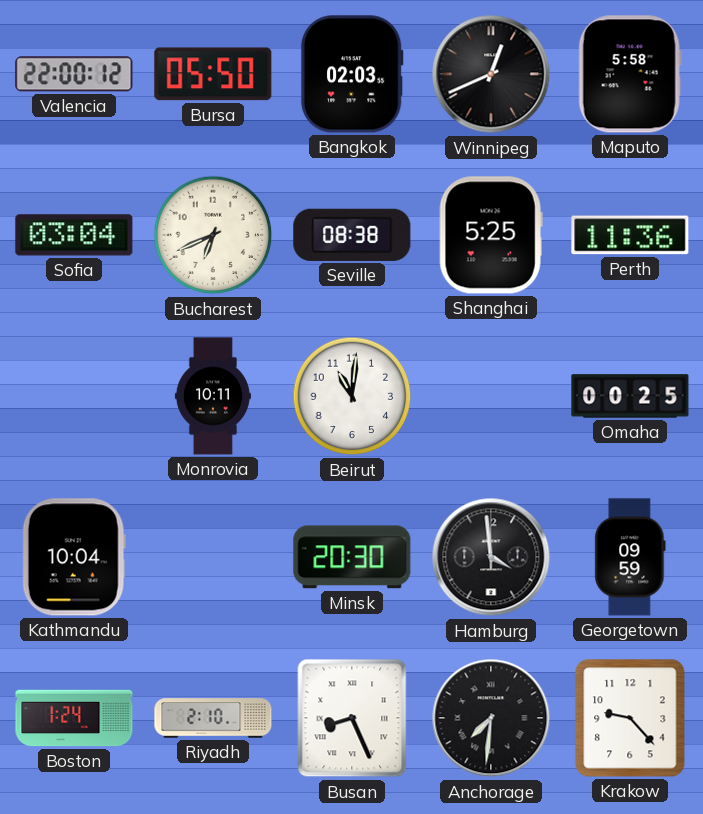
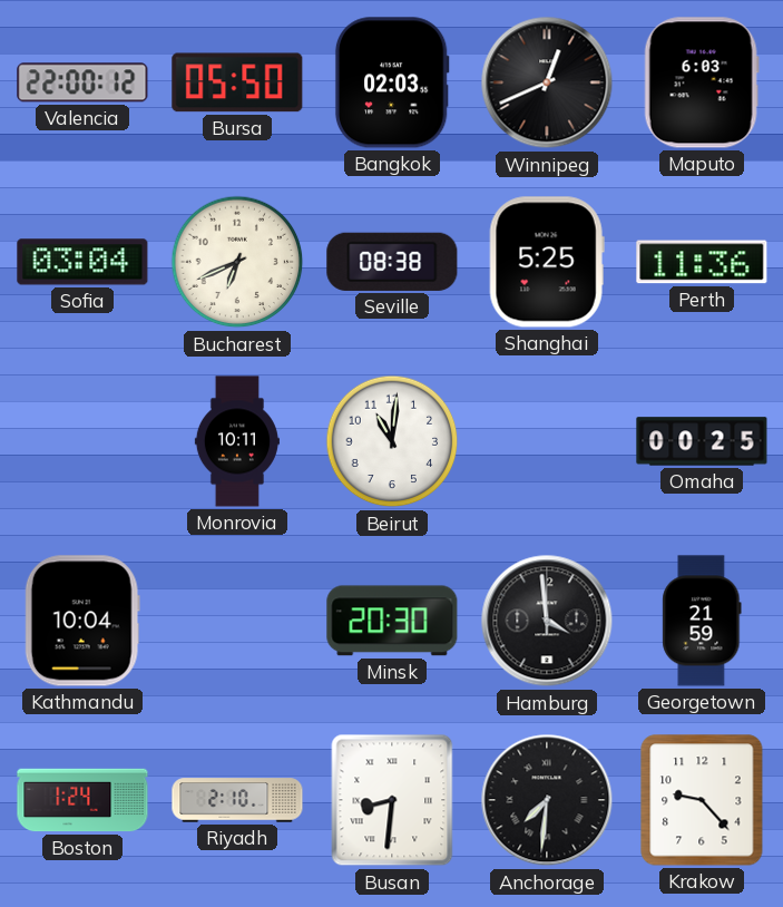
Maputo: 5:58 -> 6:03
Georgetown: 09:59 -> 21:59
Busan: 8:26 -> 8:31
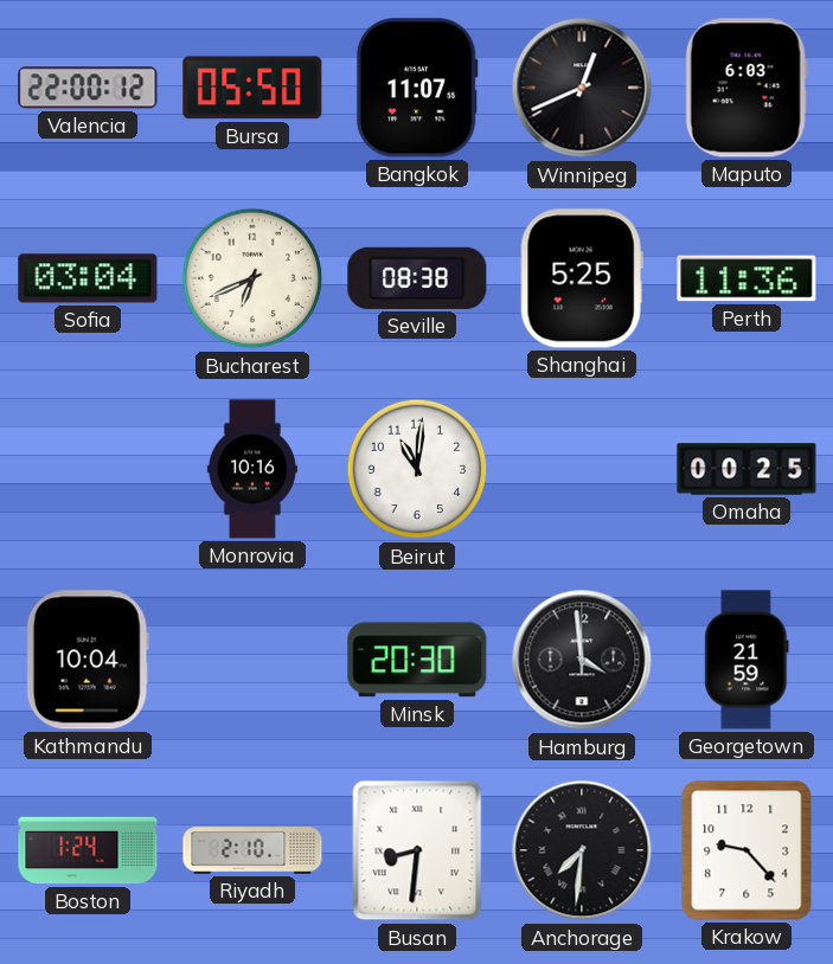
Bangkok: 02:03 -> 11:07
Monrovia: 10:11 -> 10:16
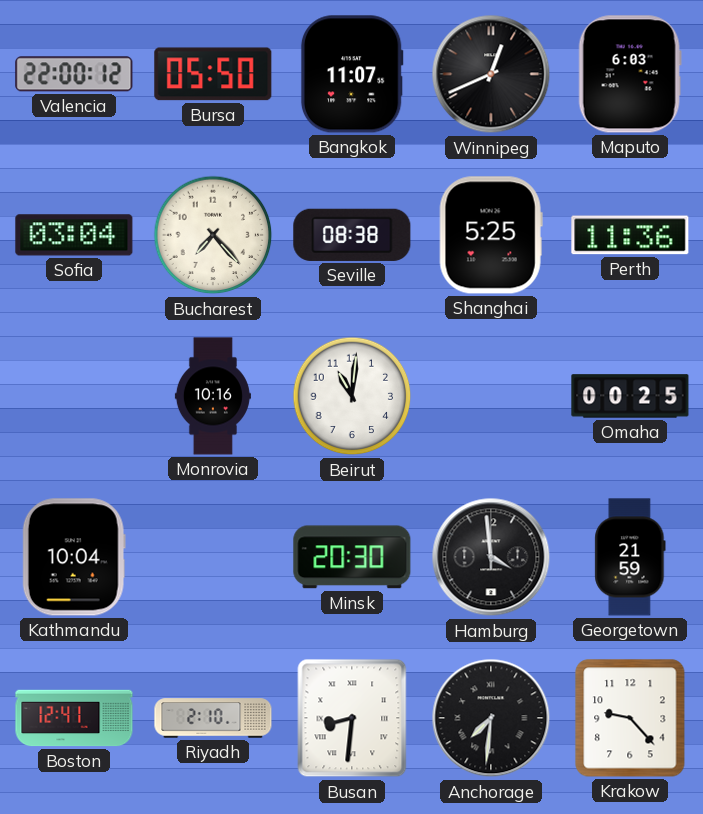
Bucharest: 6:41 -> 7:23
Boston: 1:24 -> 12:41
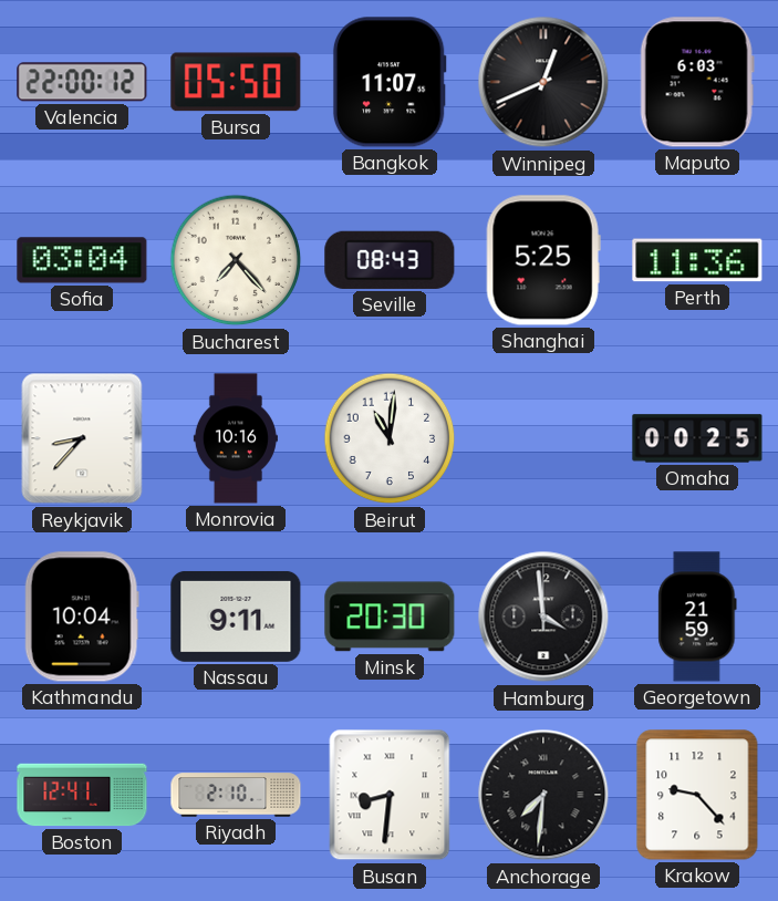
Seville: 08:38 -> 08:43
Reykjavik: none -> 8:37
Nassau: none -> 9:11
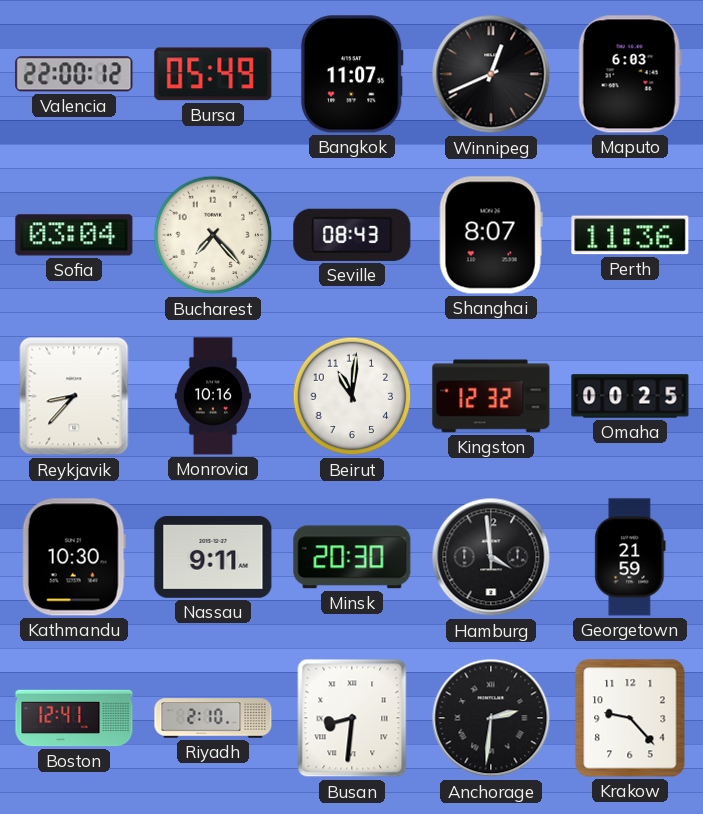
Bursa: 05:50 -> 05:49
Shanghai: 5:25 -> 8:07
Kingston: none -> 12:32
Kathmandu: 10:04 -> 10:30
Anchorage: 7:31 -> 2:31
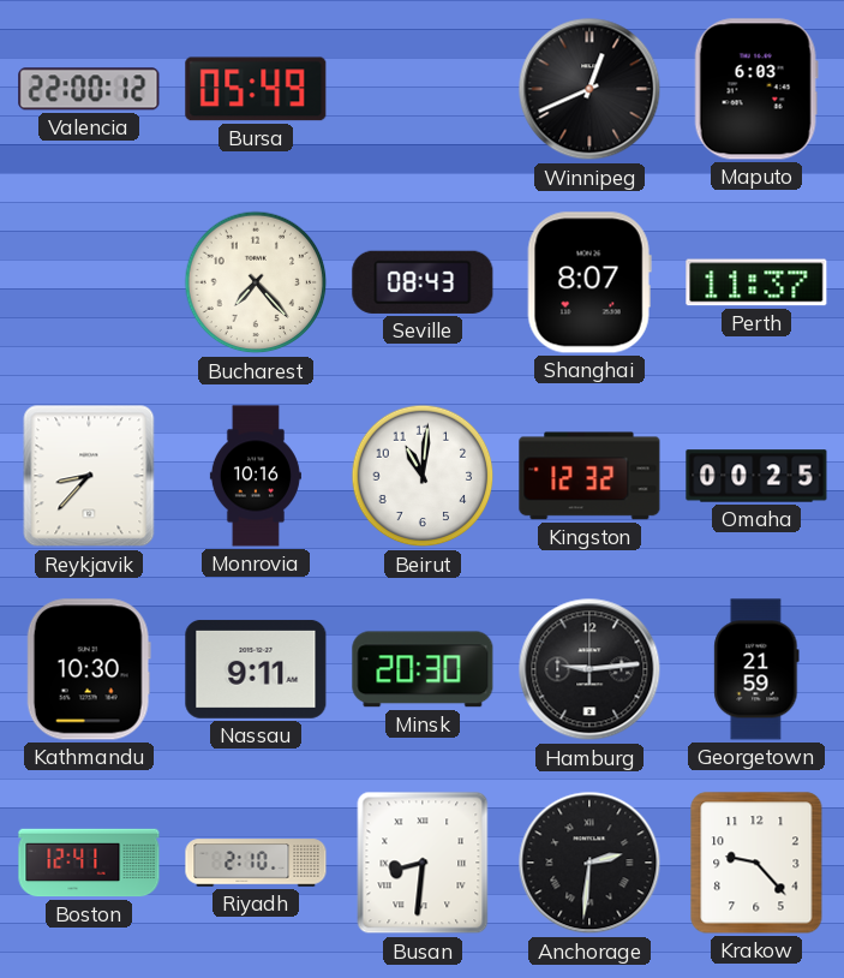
Bangkok: 11:07 -> none
Sofia: 03:04 -> none
Perth: 11:36 -> 11:37
Hamburg: 3:59 -> 9:14
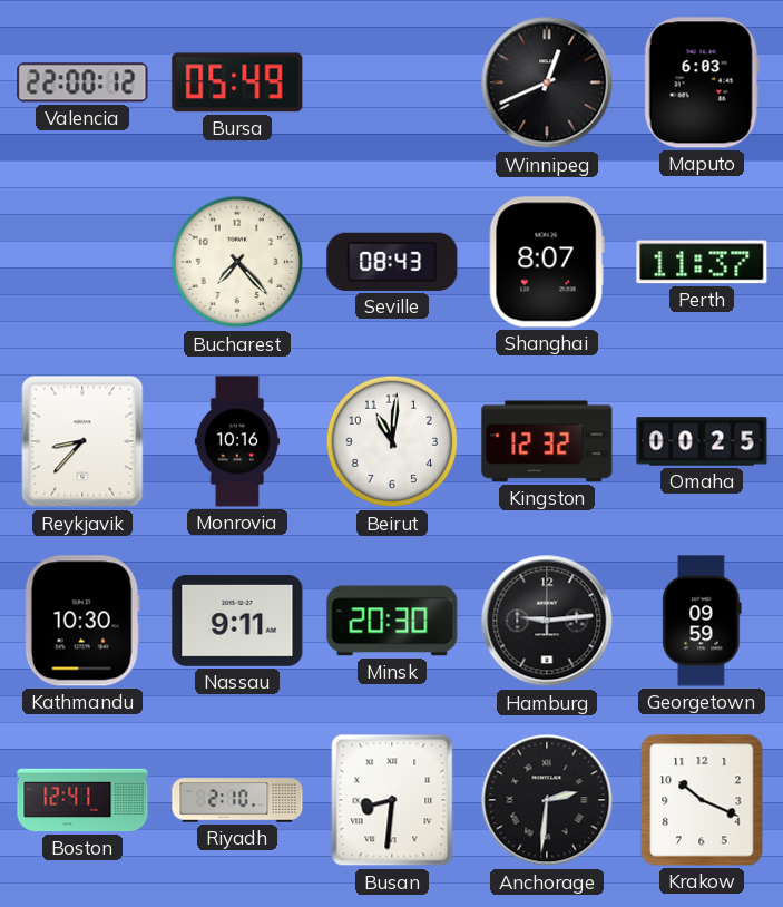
Georgetown: 21:59 -> 09:59
Krakow: 9:23 -> 10:19
